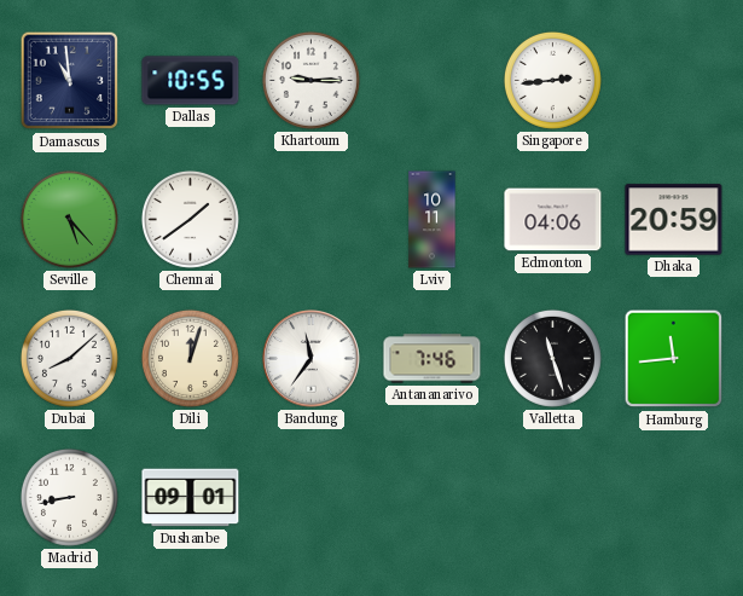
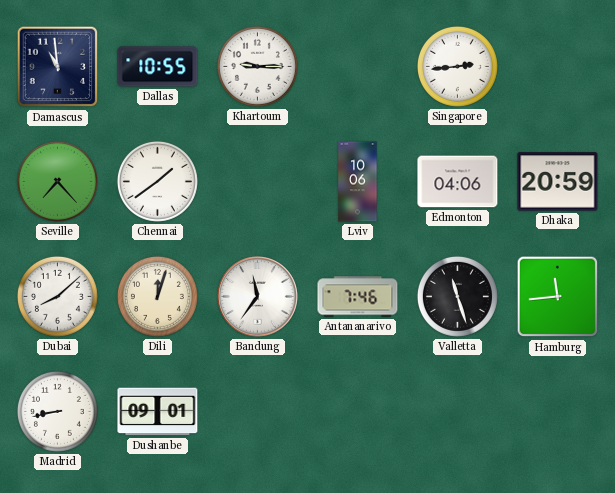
Seville: 5:23 -> 7:23
Lviv: 10:11 -> 10:06
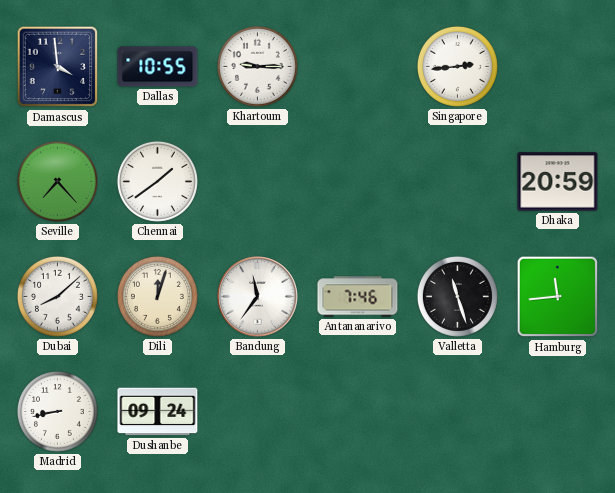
Damascus: 10:59 -> 3:59
Lviv: 10:06 -> none
Edmonton: 04:06 -> none
Dushanbe: 09:01 -> 09:24
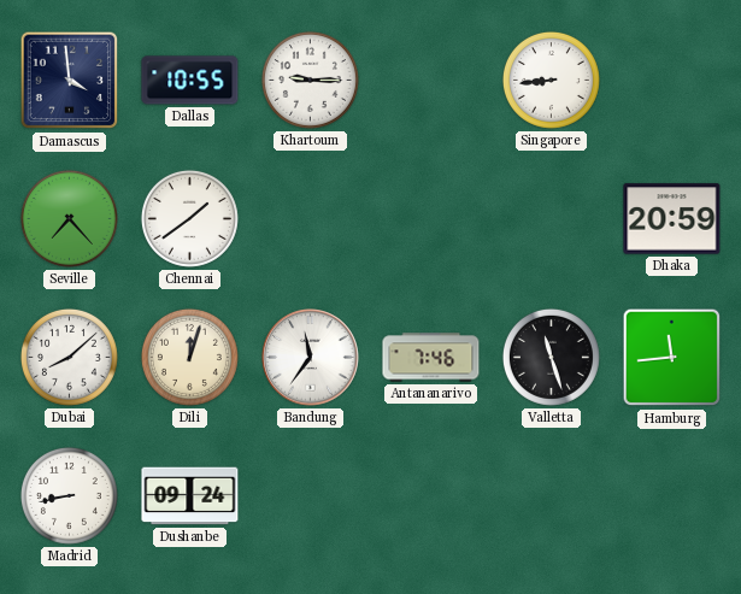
Singapore: 2:44 -> 8:44
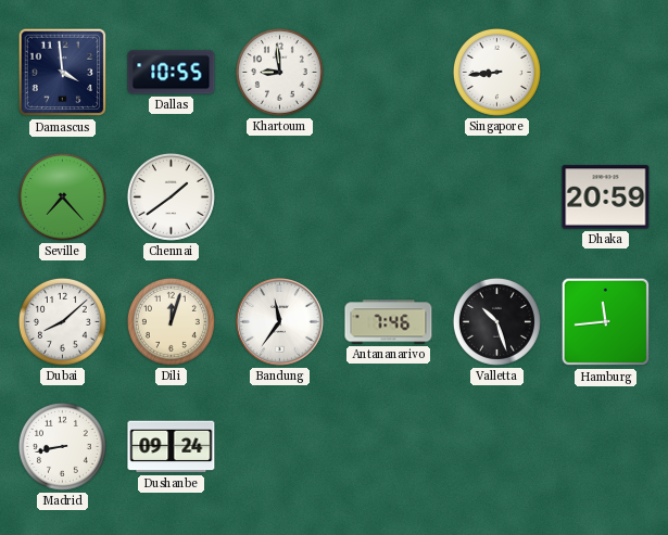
Khartoum: 9:15 -> 8:59
Valletta: 11:27 -> 10:27
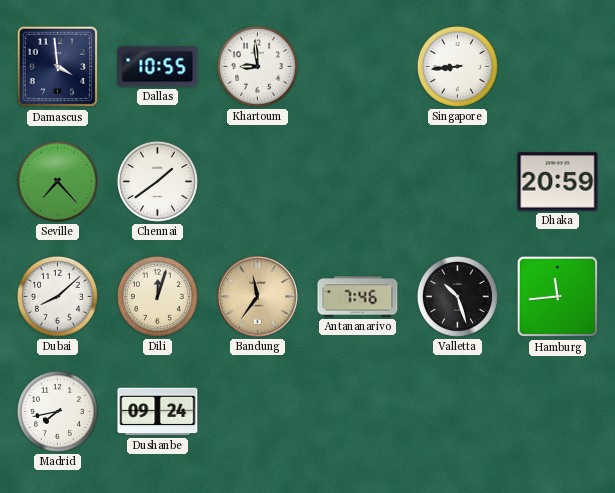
Bandung dial: white -> champagne
Madrid: 8:43 -> 7:43
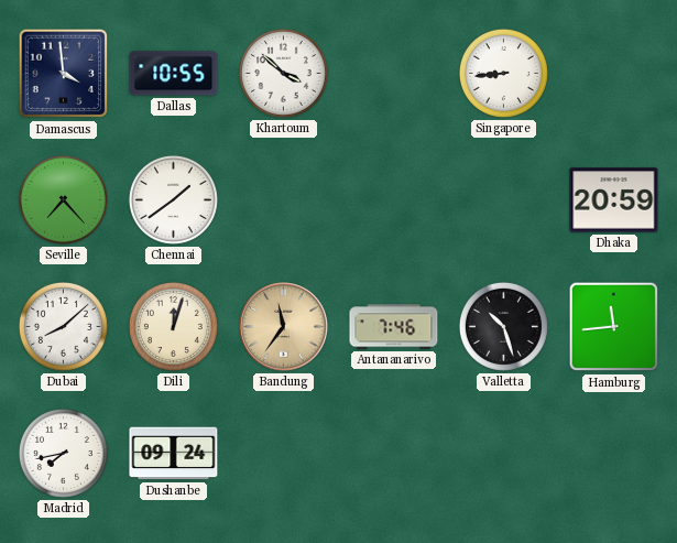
Khartoum: 8:59 -> 3:52
